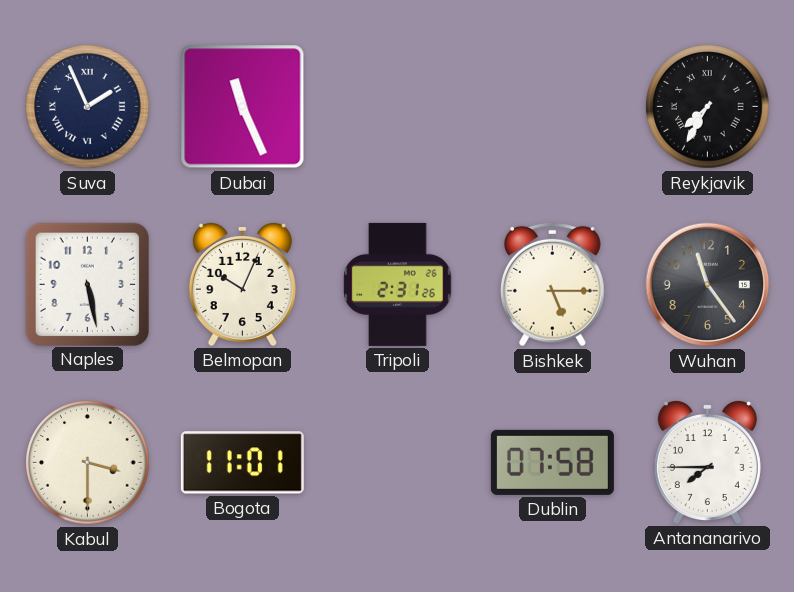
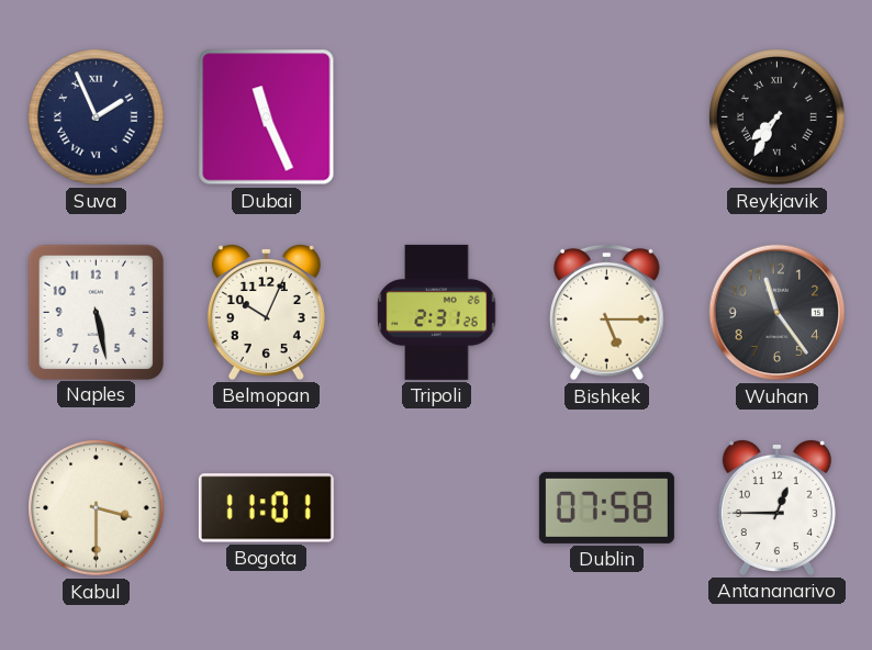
Antananarivo: 7:45 -> 12:45
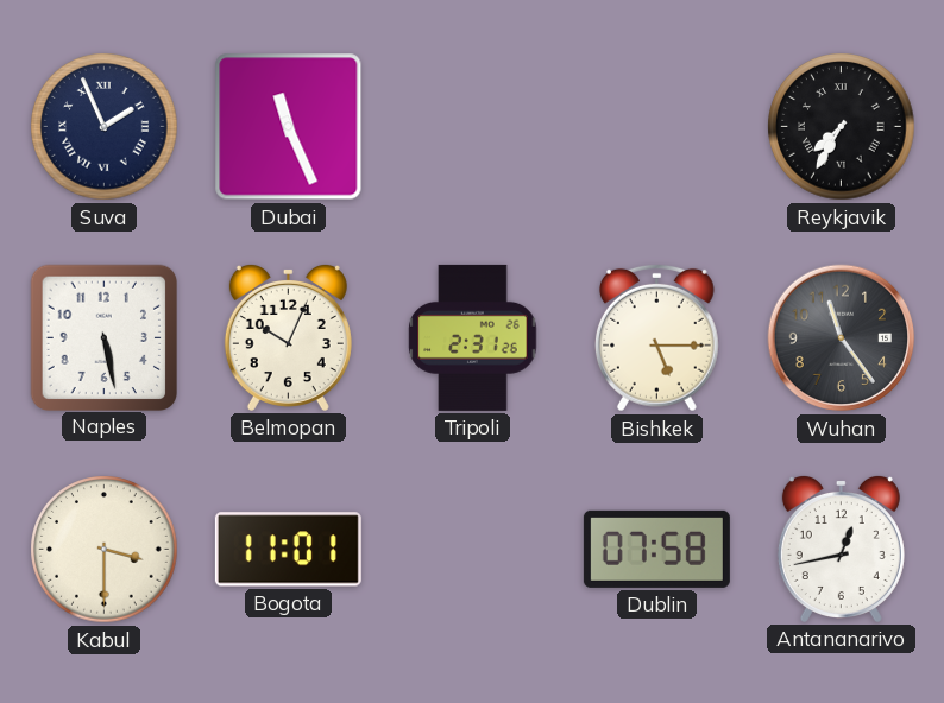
Antananarivo: 12:45 -> 12:43
